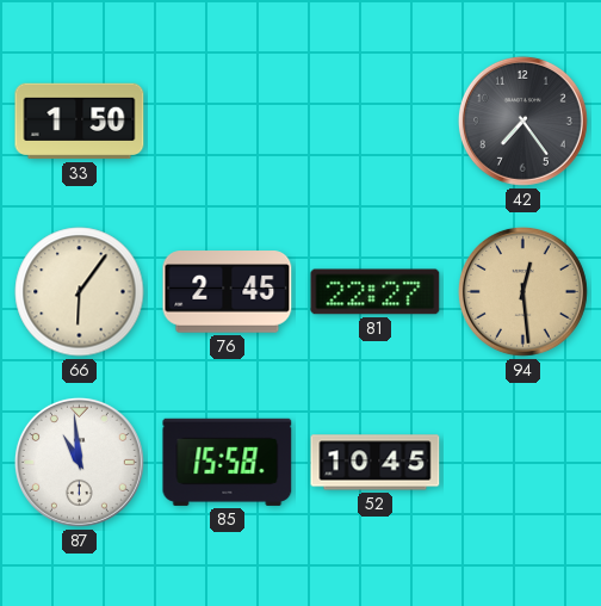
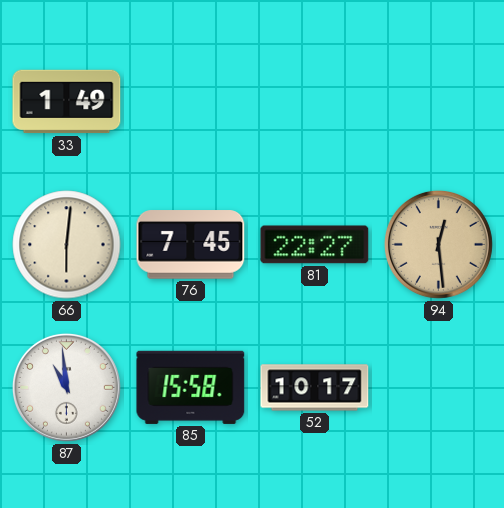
33: 1:50 -> 1:49
42: 7:24 -> none
66: 6:06 -> 6:01
76: 2:45 -> 7:45
52: 10:45 -> 10:17
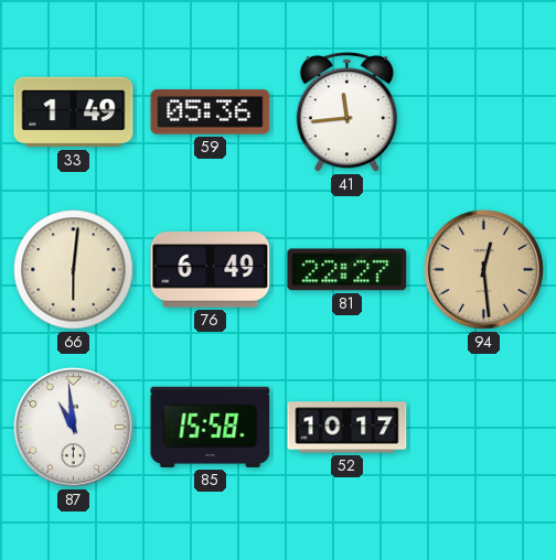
59: none -> 05:36
41: none -> 11:44
76: 7:45 -> 6:49
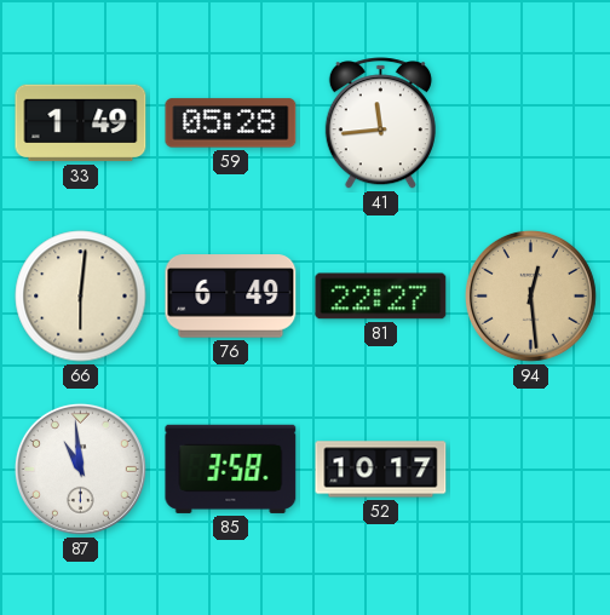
59: 05:36 -> 05:28
85: 15:58 -> 3:58
